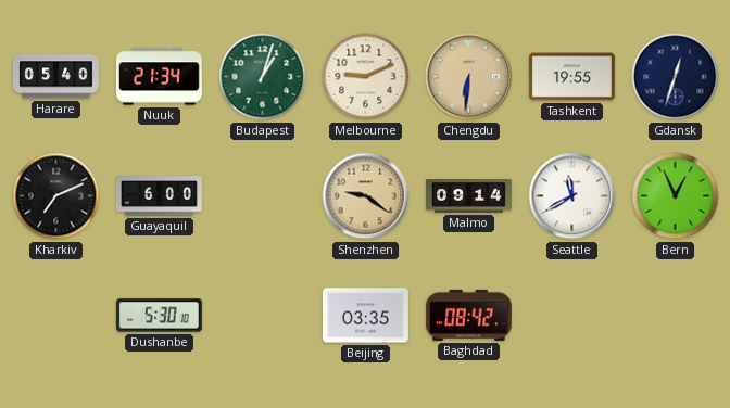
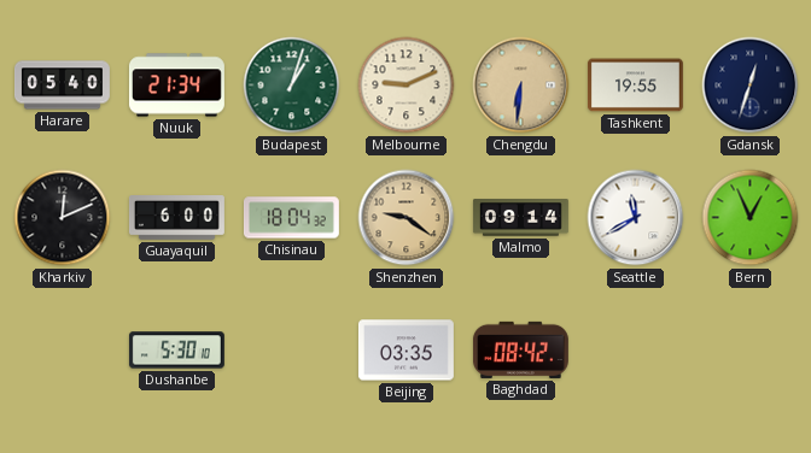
Kharkiv: 7:11 -> 12:11
Chisinau: none -> 18:04
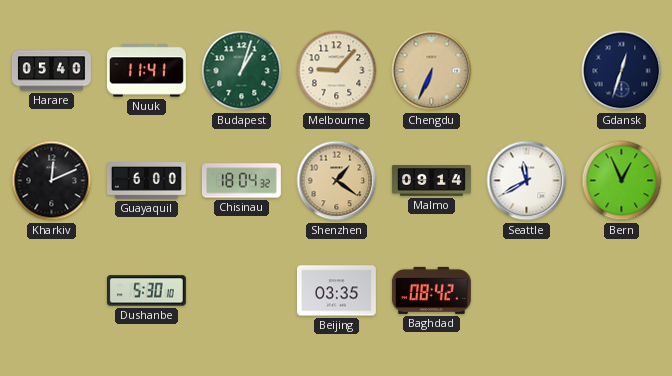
Nuuk: 21:34 -> 11:41
Melbourne: 9:11 -> 9:07
Chengdu: 6:31 -> 6:34
Tashkent: 19:55 -> none
Shenzhen: 9:21 -> 1:21
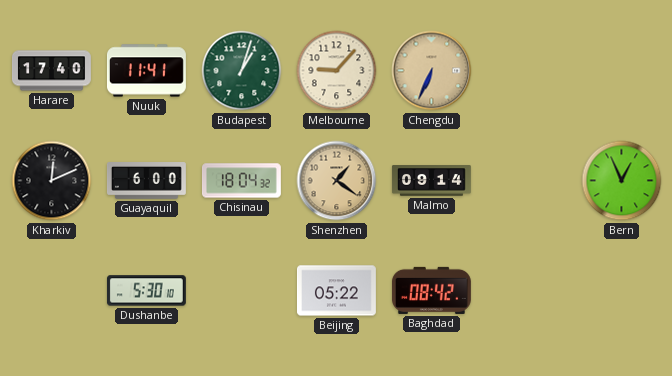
Harare: 05:40 -> 17:40
Gdansk: 12:33 -> none
Seattle: 11:40 -> none
Beijing: 03:35 -> 05:22
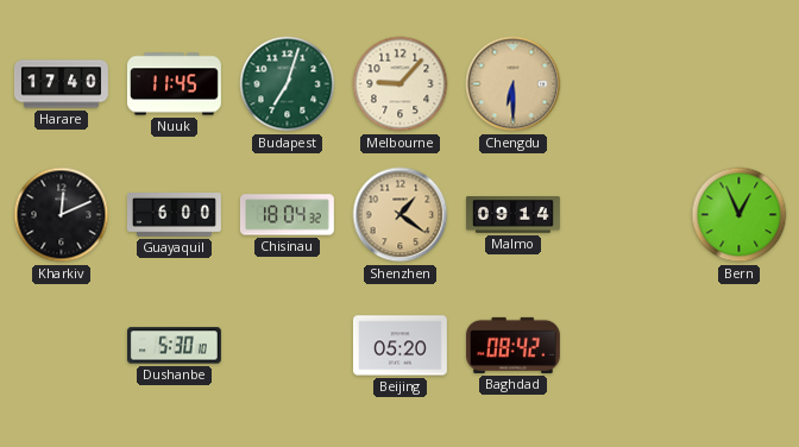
Nuuk: 11:41 -> 11:45
Budapest: 1:03 -> 7:03
Chengdu: 6:34 -> 6:30
Beijing: 05:22 -> 05:20
